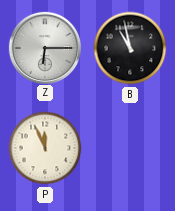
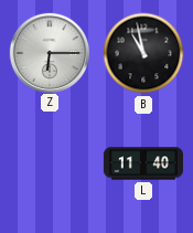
P: 11:56 -> none
L: none -> 11:40
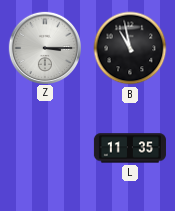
Z: 6:15 -> 3:15
L: 11:40 -> 11:35
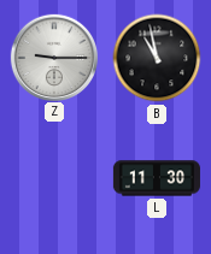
Z: 3:15 -> 9:15
L: 11:35 -> 11:30
